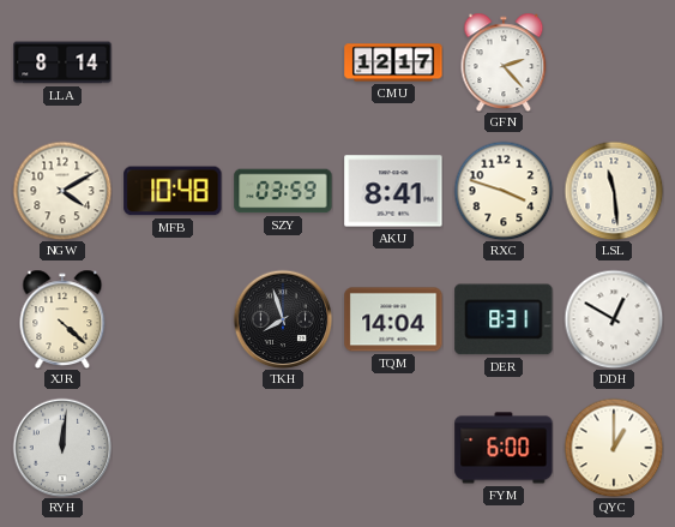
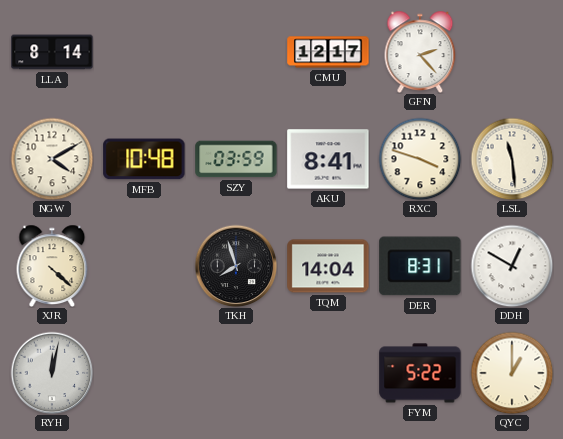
RYH: 12:01 -> 12:02
FYM: 6:00 -> 5:22
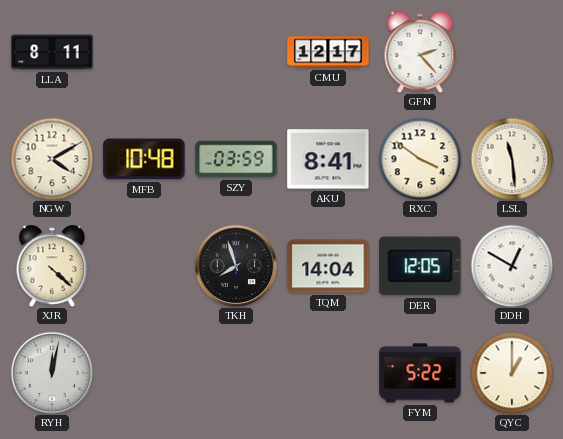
LLA: 8:14 -> 8:11
RXC: 3:48 -> 3:51
DER: 8:31 -> 12:05
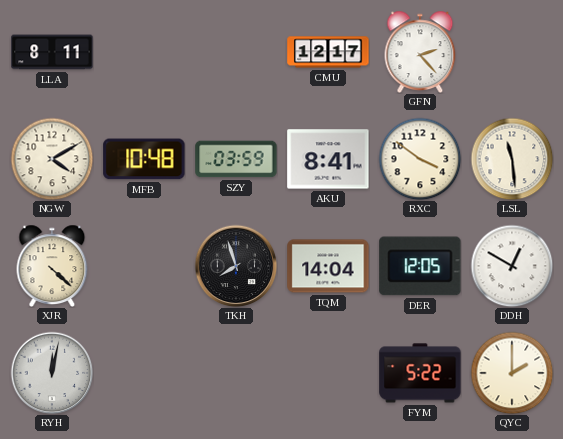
QYC: 1:00 -> 2:00
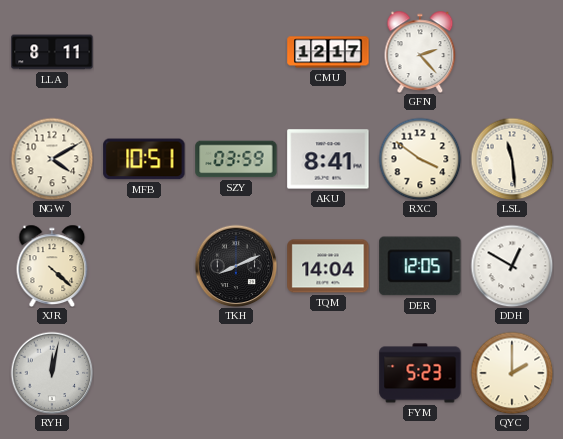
MFB: 10:48 -> 10:51
TKH: 7:57 -> 8:11
FYM: 5:22 -> 5:23
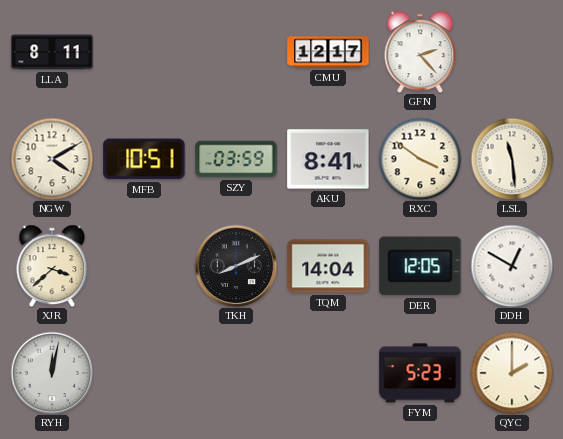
XJR: 4:22 -> 3:38
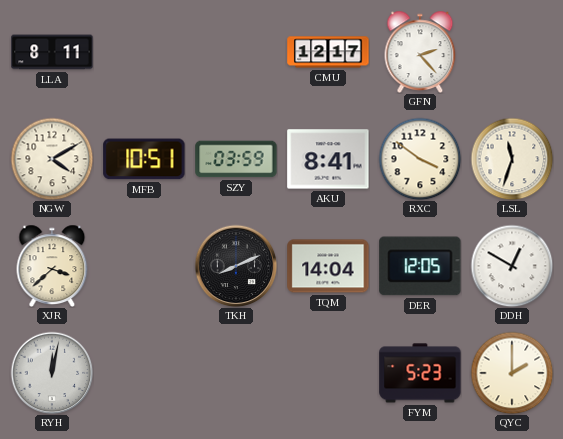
LSL: 11:29 -> 11:33
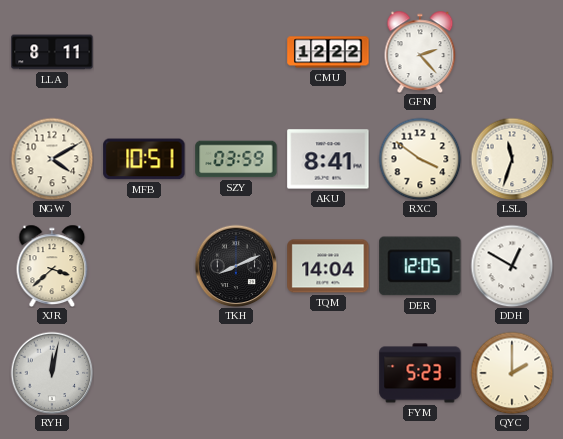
CMU: 12:17 -> 12:22
